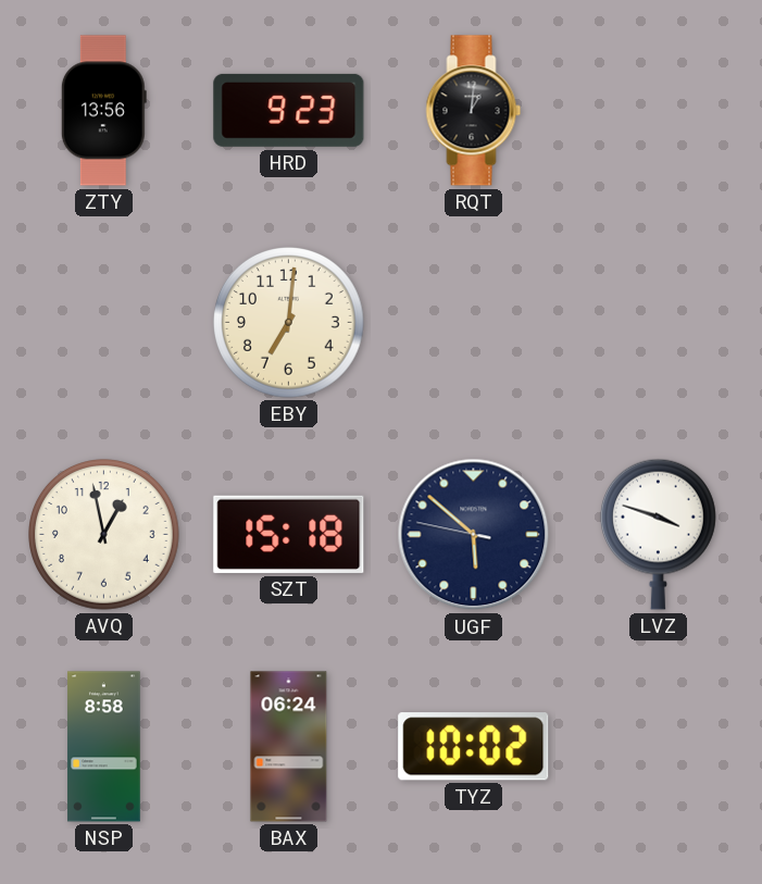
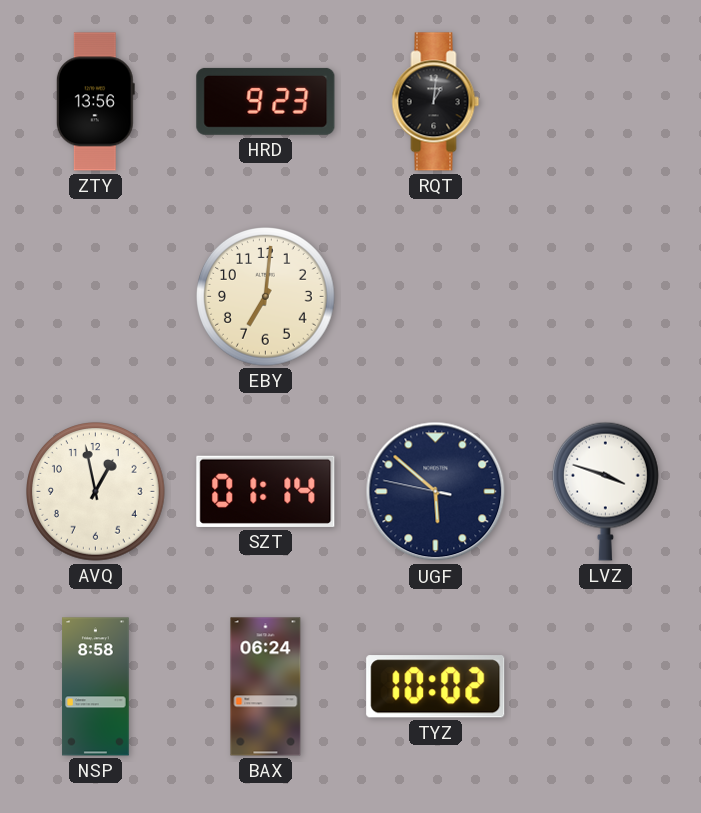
SZT: 15:18 -> 01:14
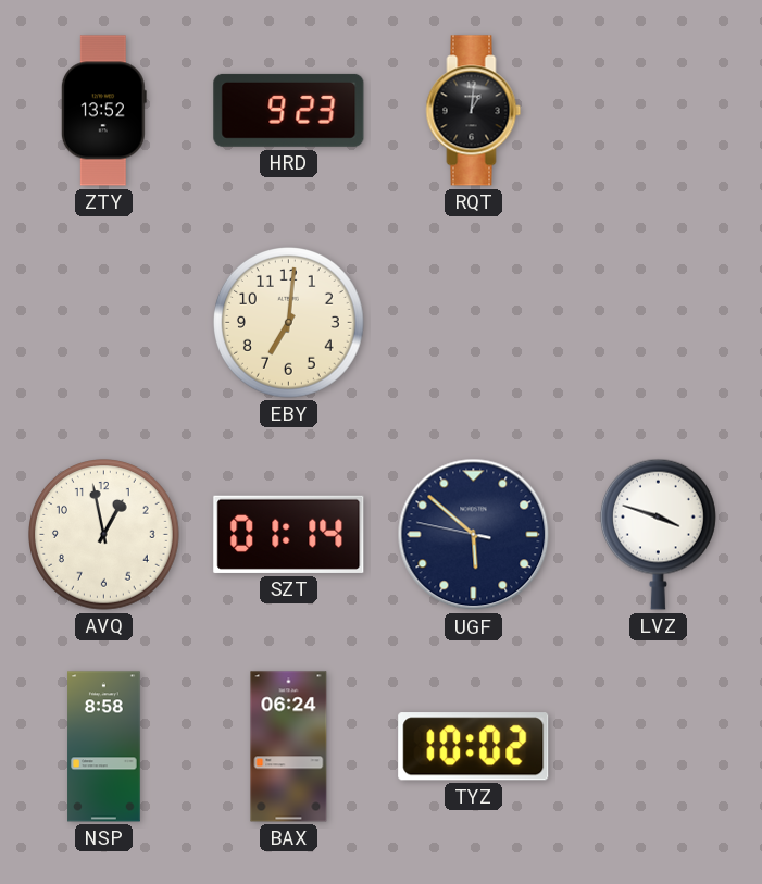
ZTY: 13:56 -> 13:52
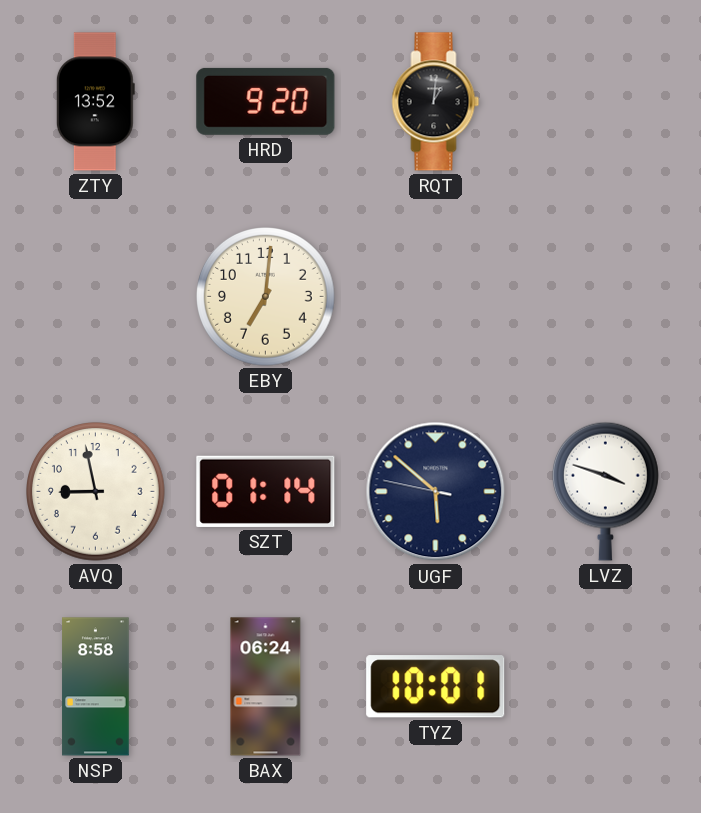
HRD: 9:23 -> 9:20
AVQ: 12:58 -> 8:58
TYZ: 10:02 -> 10:01
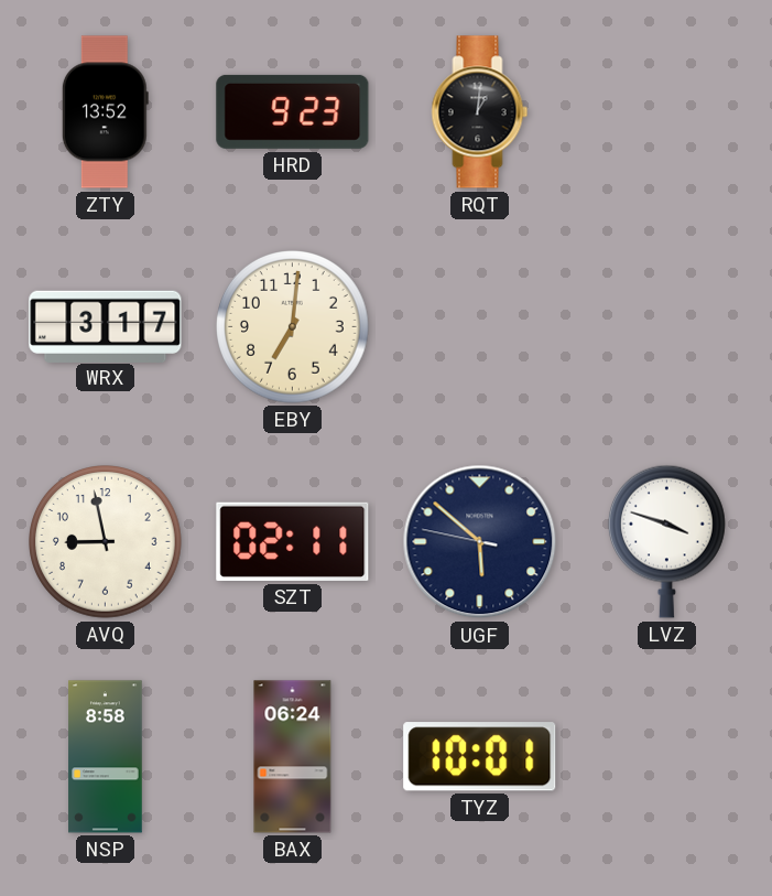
HRD: 9:20 -> 9:23
WRX: none -> 3:17
SZT: 01:14 -> 02:11
